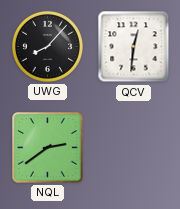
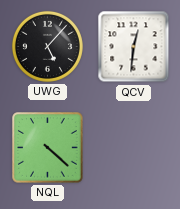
UWG: 8:07 -> 5:07
NQL: 2:39 -> 4:22
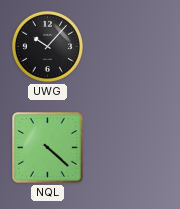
UWG: 5:07 -> 10:07
QCV: 12:31 -> none
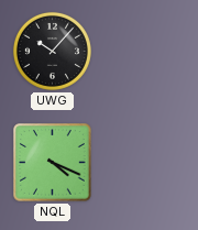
NQL: 4:22 -> 4:19
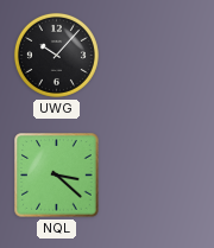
NQL: 4:19 -> 3:22
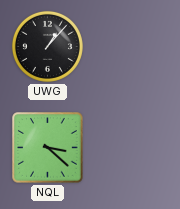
UWG: 10:07 -> 1:07
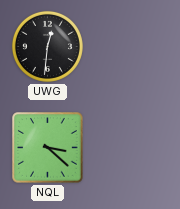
UWG: 1:07 -> 12:31
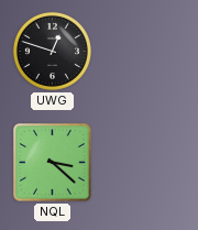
UWG: 12:31 -> 12:48
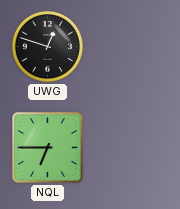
NQL: 3:22 -> 6:45
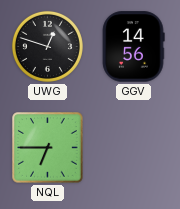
GGV: none -> 14:56
